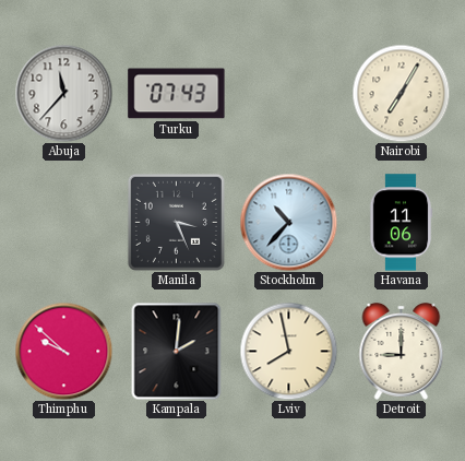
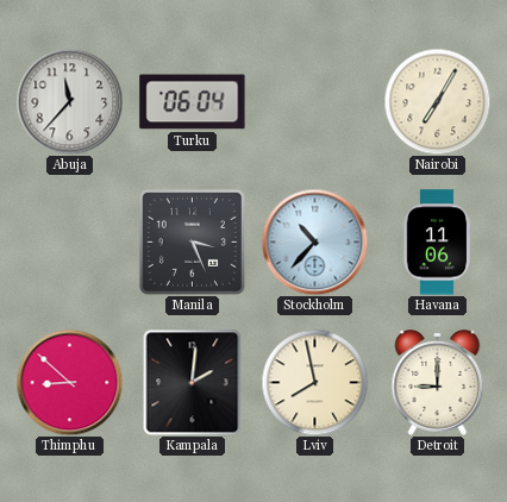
Turku: 07:43 -> 06:04
Thimphu: 9:52 -> 8:52
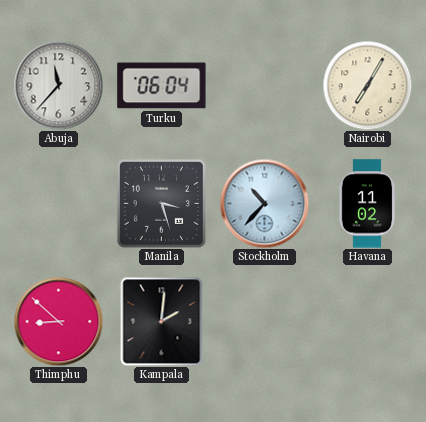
Manila: 3:26 -> 3:27
Havana: 11:06 -> 11:02
Lviv: 7:58 -> none
Detroit: 9:00 -> none
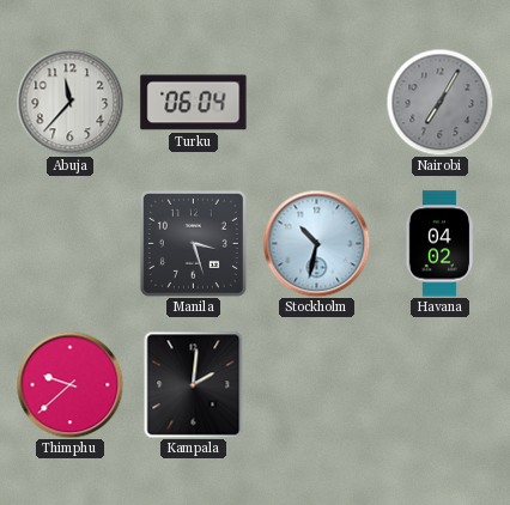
Nairobi dial: cream -> grey
Stockholm: 10:37 -> 10:32
Havana: 11:02 -> 04:02
Thimphu: 8:52 -> 9:38
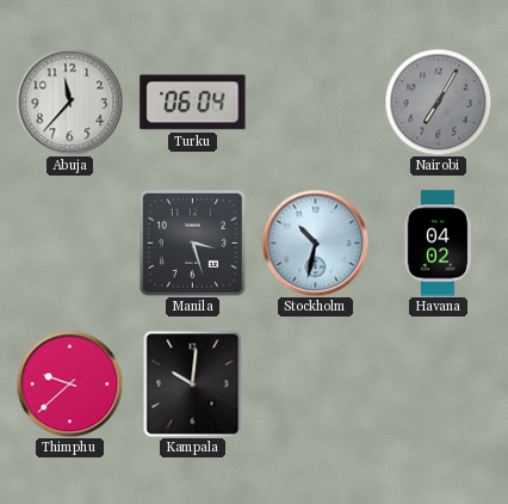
Kampala: 2:01 -> 10:01
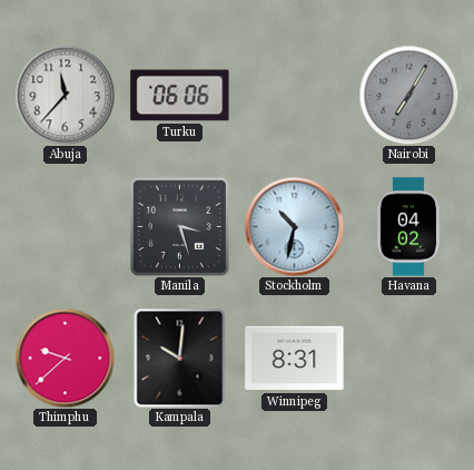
Turku: 06:04 -> 06:06
Winnipeg: none -> 8:31
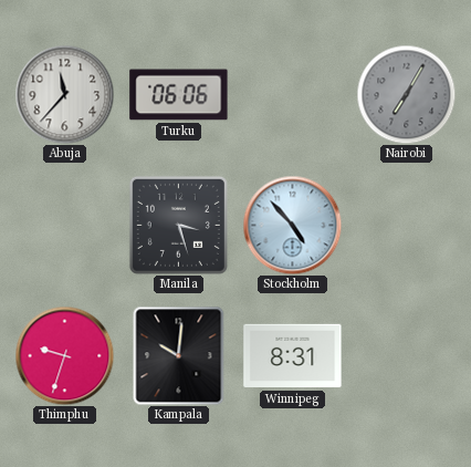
Stockholm: 10:32 -> 4:53
Havana: 04:02 -> none
Thimphu: 9:38 -> 9:33
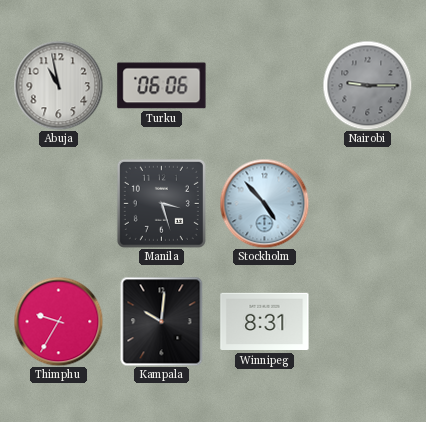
Abuja: 11:37 -> 10:58
Nairobi: 7:05 -> 9:15
Thimphu: 9:33 -> 9:35
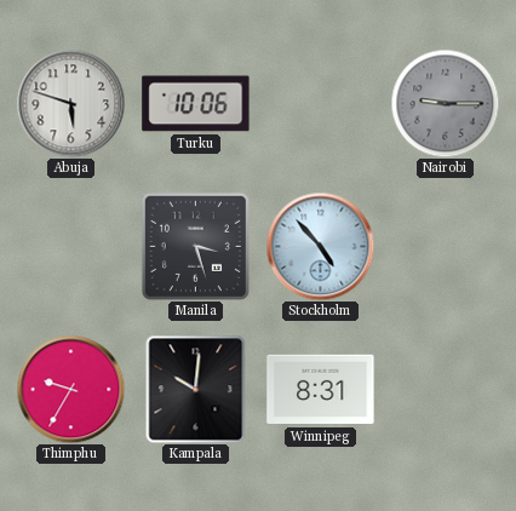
Abuja: 10:58 -> 5:48
Turku: 06:06 -> 10:06
